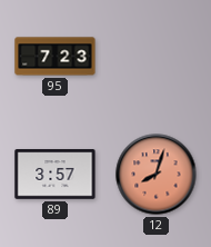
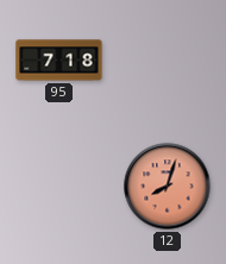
95: 7:23 -> 7:18
89: 3:57 -> none
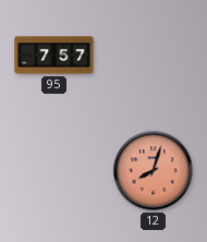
95: 7:18 -> 7:57
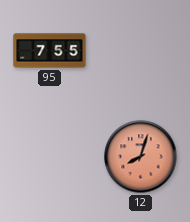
95: 7:57 -> 7:55
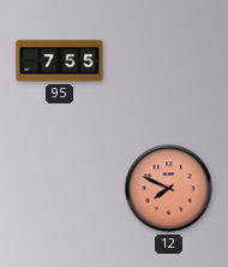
12: 8:03 -> 7:49
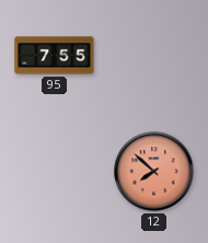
12: 7:49 -> 7:52
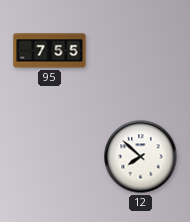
12 dial: salmon -> white
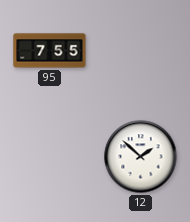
12: 7:52 -> 1:52
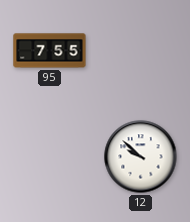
12: 1:52 -> 9:52
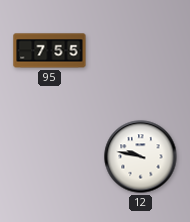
12: 9:52 -> 9:47
